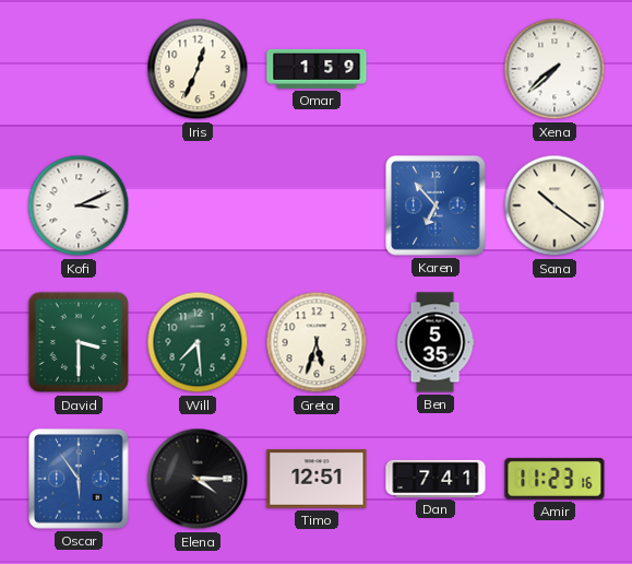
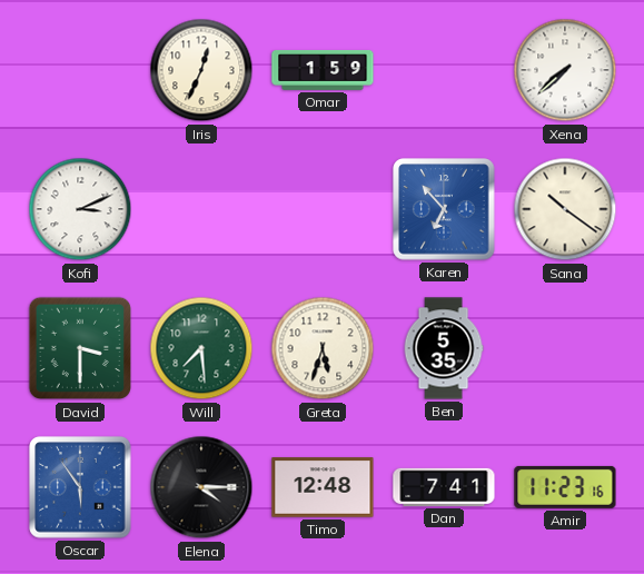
Timo: 12:51 -> 12:48
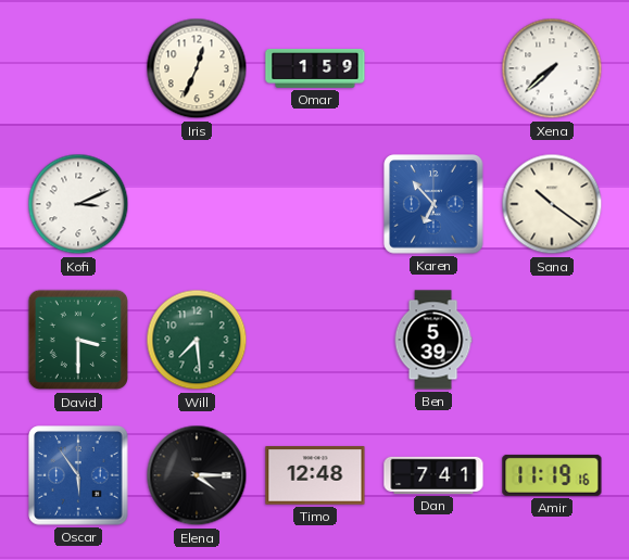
Greta: 5:33 -> none
Ben: 5:35 -> 5:39
Amir: 11:23 -> 11:19
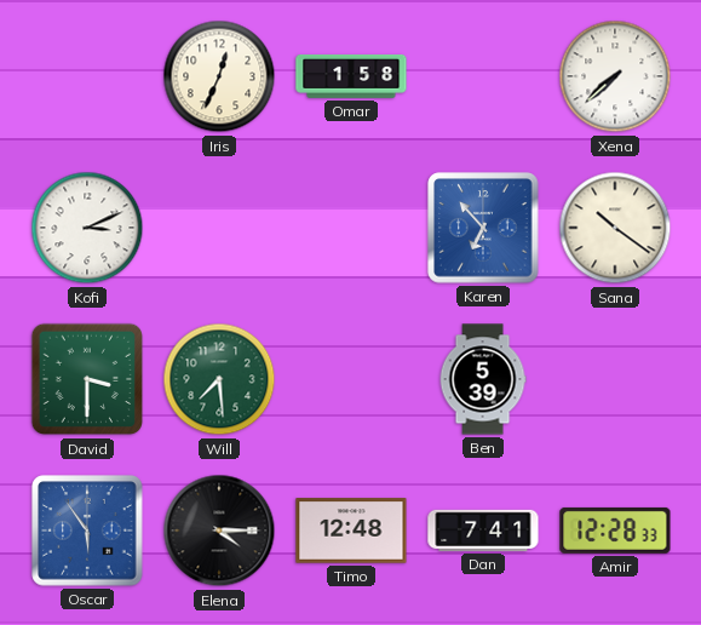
Omar: 1:59 -> 1:58
Amir: 11:19 -> 12:28
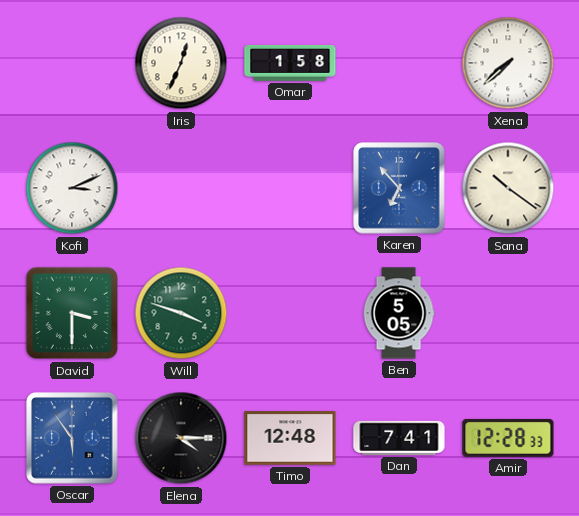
Will: 7:29 -> 3:48
Ben: 5:39 -> 5:05
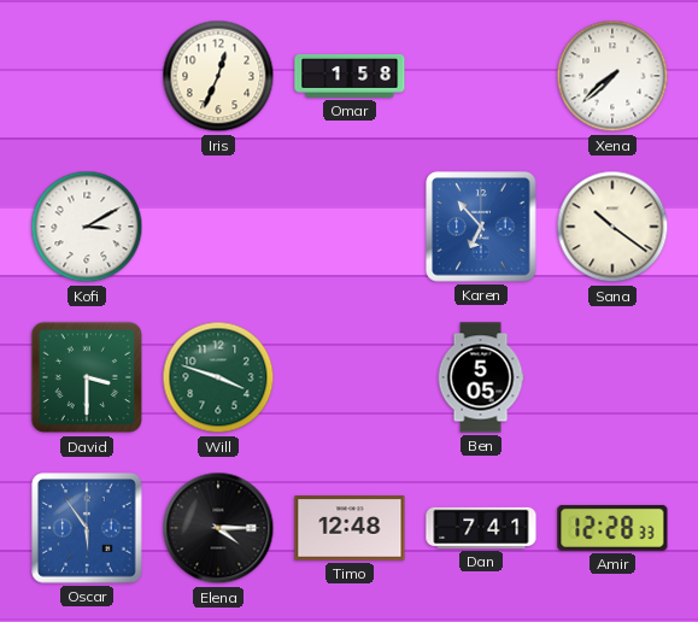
Kofi: 3:11 -> 3:10
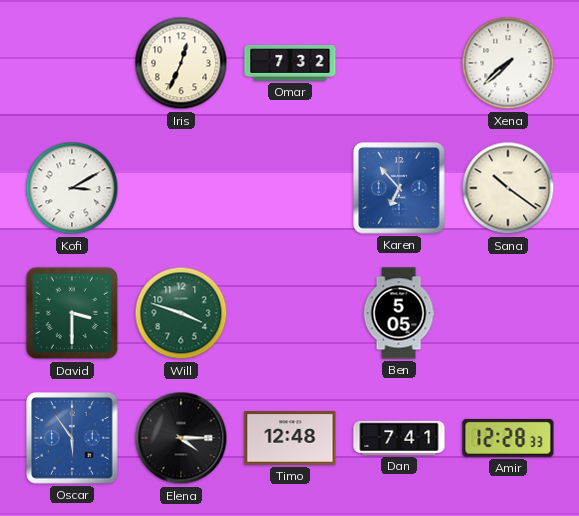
Omar: 1:58 -> 7:32
